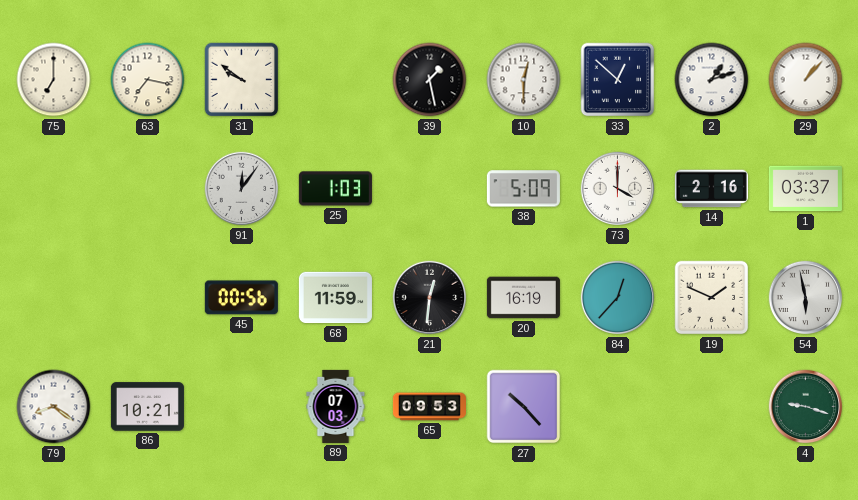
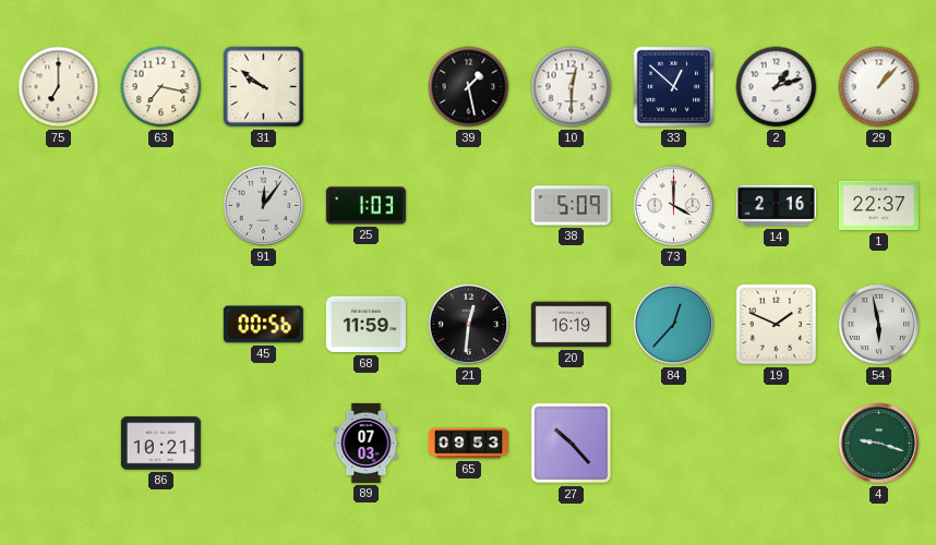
1: 03:37 -> 22:37
79: 8:21 -> none
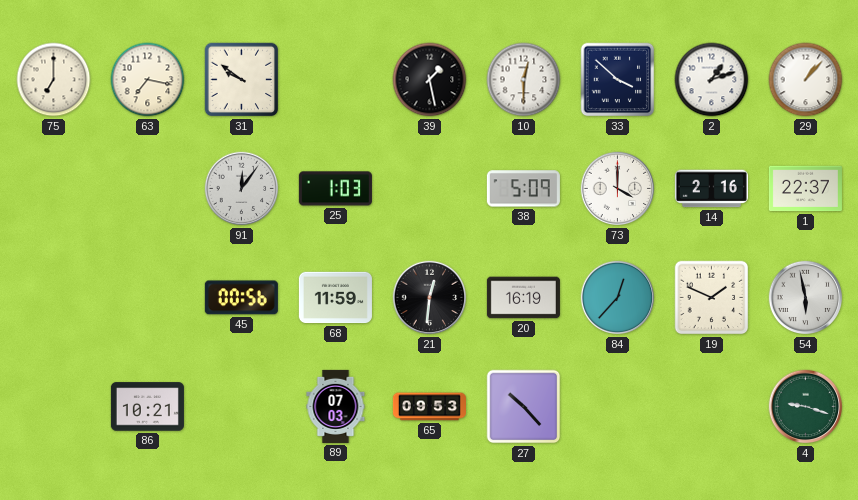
33: 12:52 -> 3:52
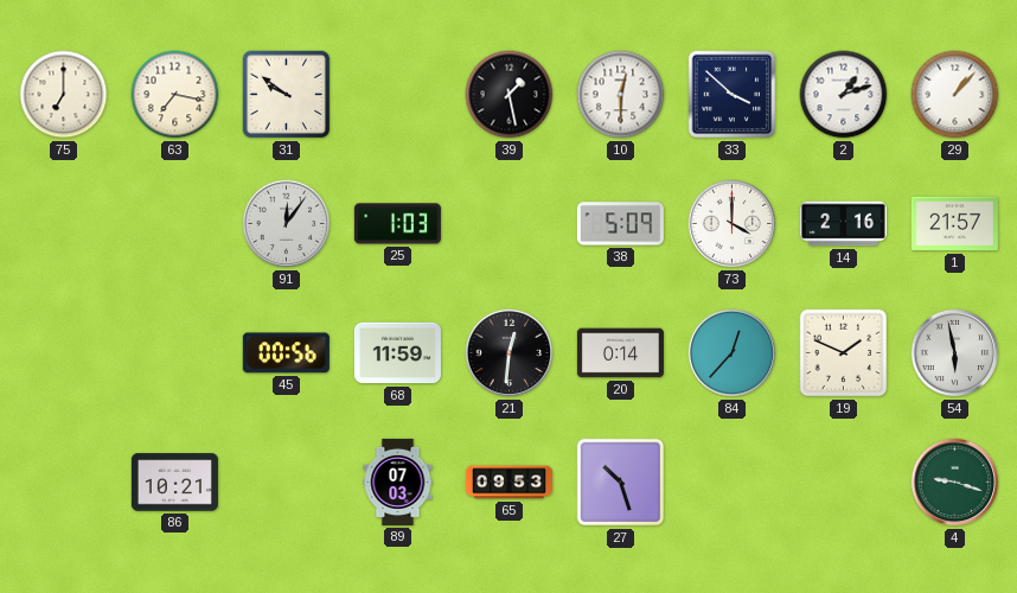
1: 22:37 -> 21:57
20: 16:19 -> 0:14
27: 10:23 -> 10:27
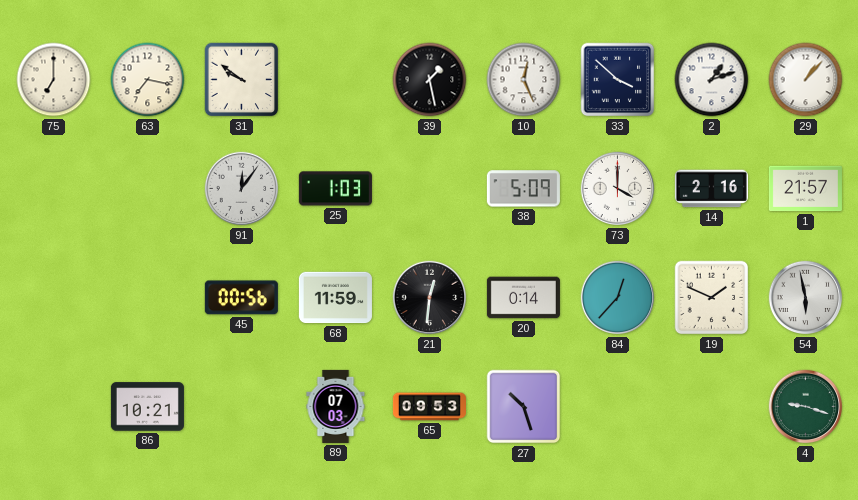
10: 12:30 -> 12:26
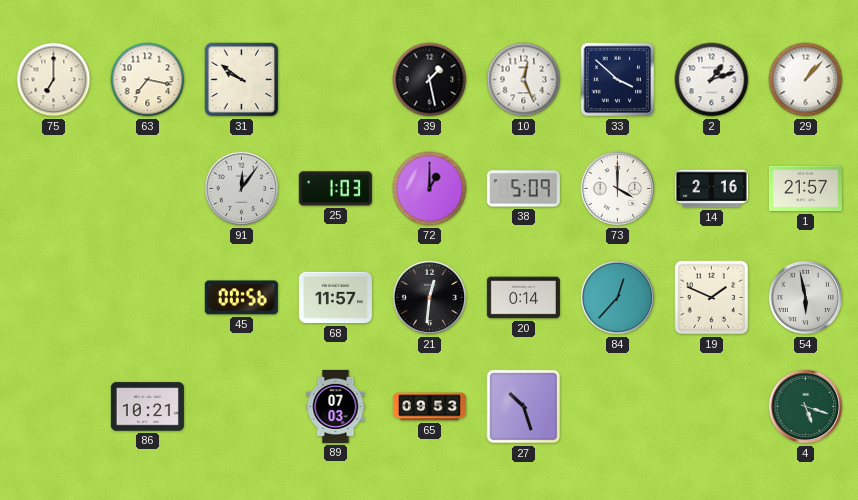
72: none -> 1:00
68: 11:59 -> 11:57
4: 9:18 -> 5:18
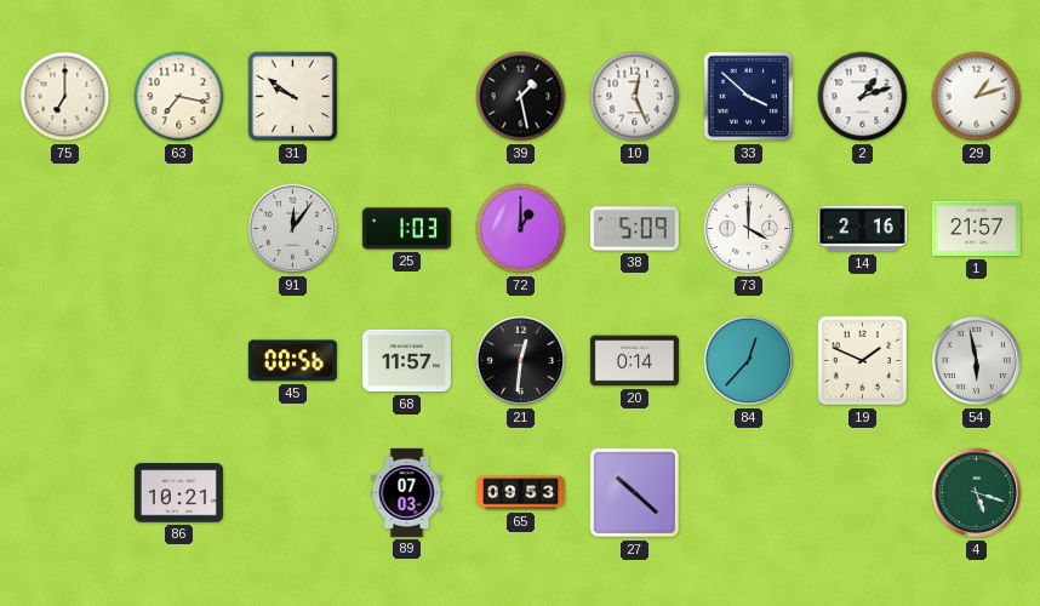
29: 1:07 -> 1:12
27: 10:27 -> 10:22
